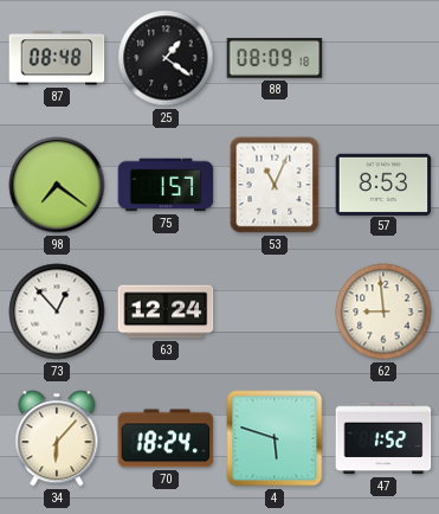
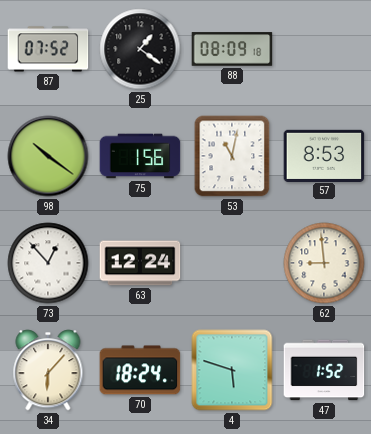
87: 08:48 -> 07:52
98: 7:21 -> 10:21
75: 1:57 -> 1:56
53: 11:04 -> 11:02
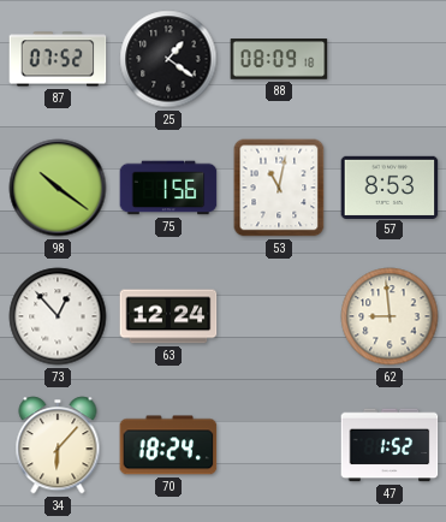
4: 5:48 -> none
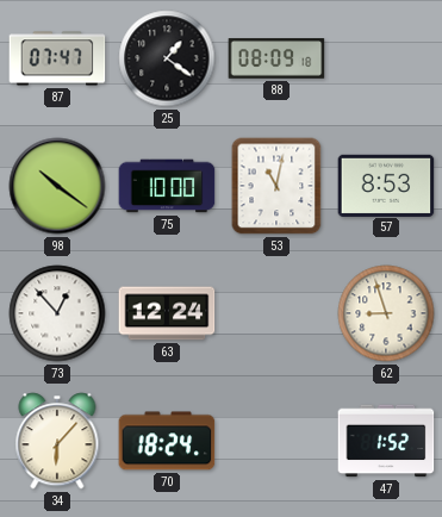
87: 07:52 -> 07:47
75: 1:56 -> 10:00
62: 8:59 -> 8:57
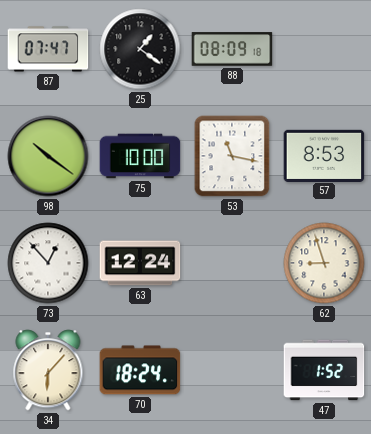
53: 11:02 -> 11:17
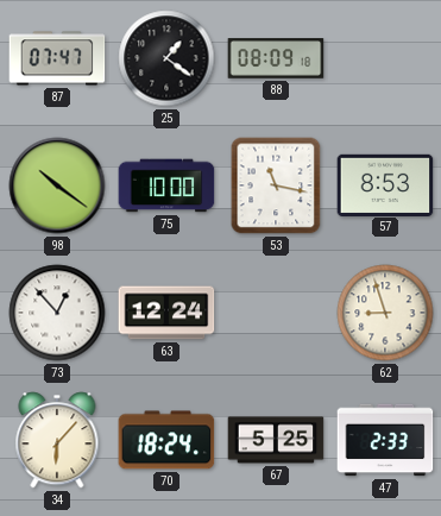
67: none -> 5:25
47: 1:52 -> 2:33
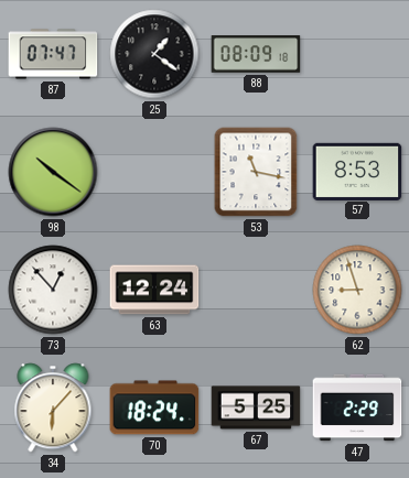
75: 10:00 -> none
47: 2:33 -> 2:29
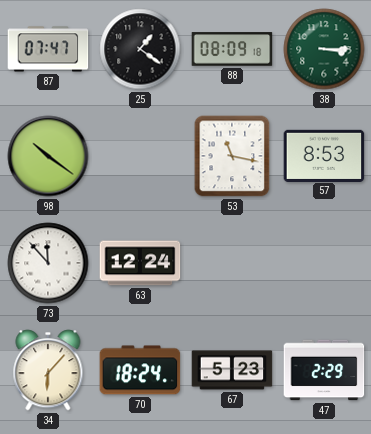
38: none -> 3:15
73: 12:53 -> 11:53
62: 8:57 -> none
67: 5:25 -> 5:23
